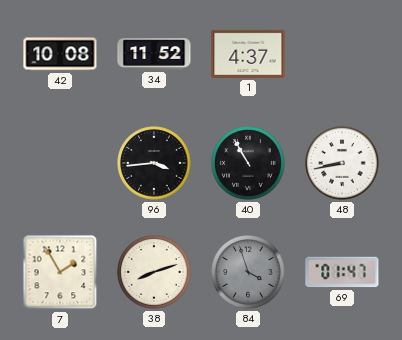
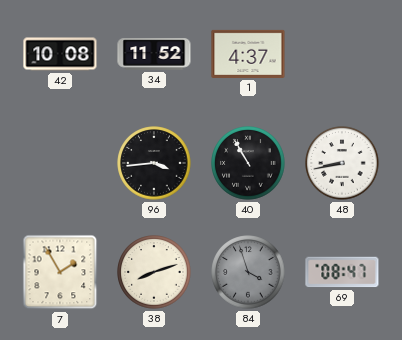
69: 01:47 -> 08:47
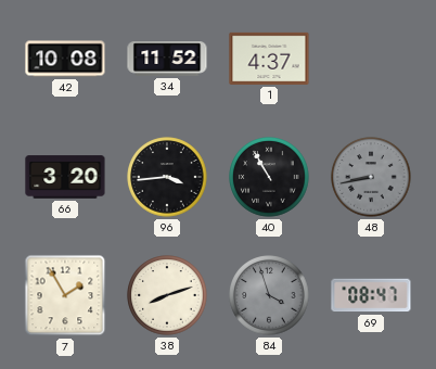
66: none -> 3:20
48 dial: white -> grey
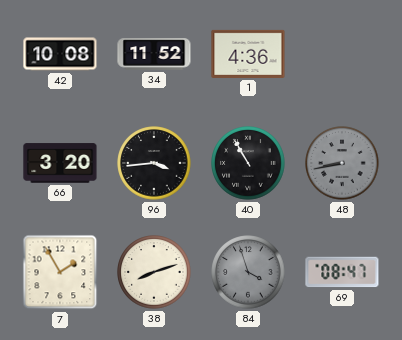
1: 4:37 -> 4:36
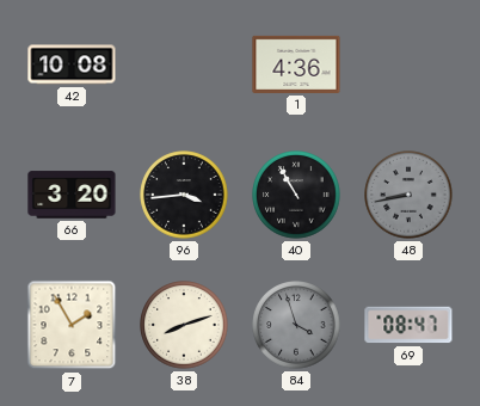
34: 11:52 -> none
